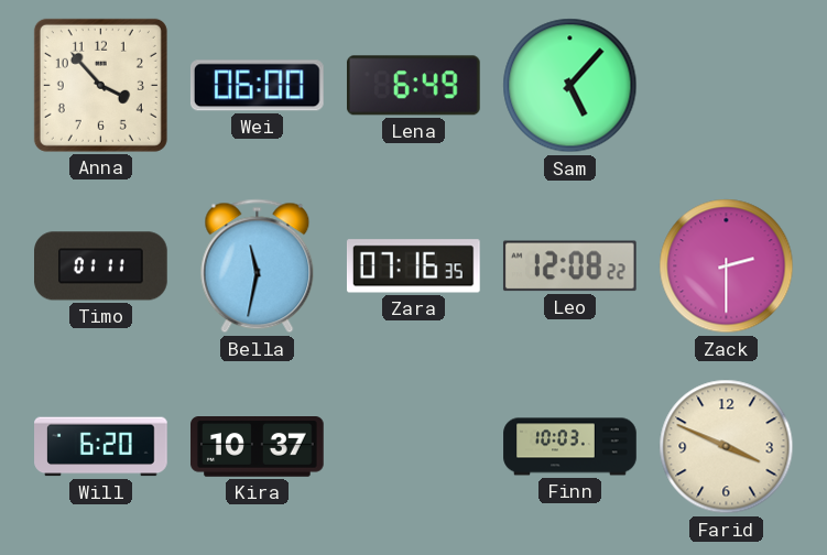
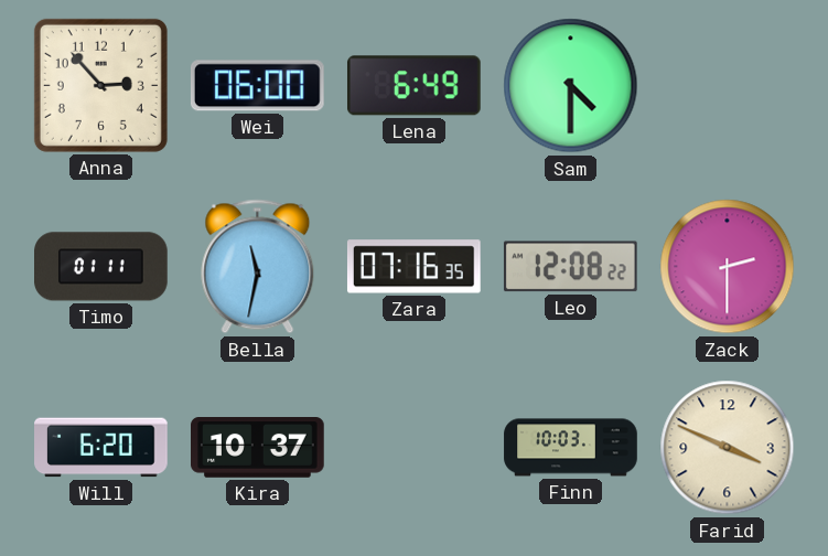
Anna: 3:53 -> 2:53
Sam: 5:07 -> 4:30
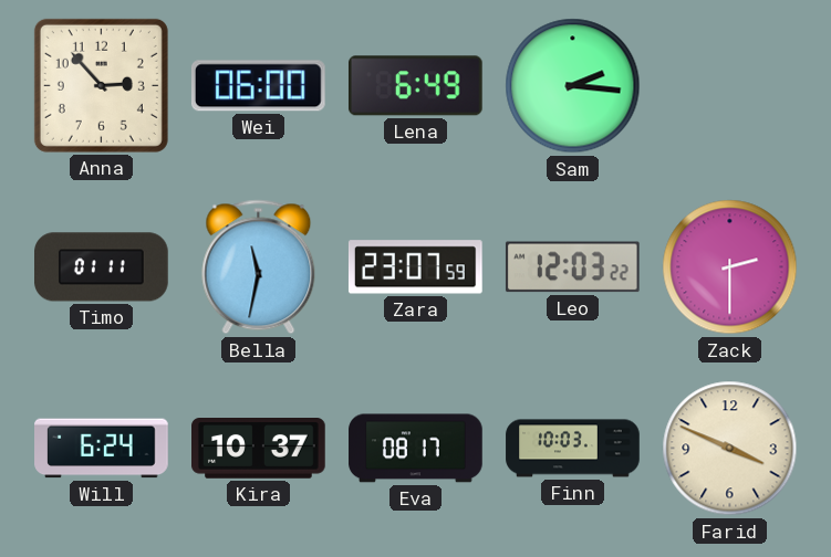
Sam: 4:30 -> 2:16
Zara: 07:16 -> 23:07
Leo: 12:08 -> 12:03
Will: 6:20 -> 6:24
Eva: none -> 08:17
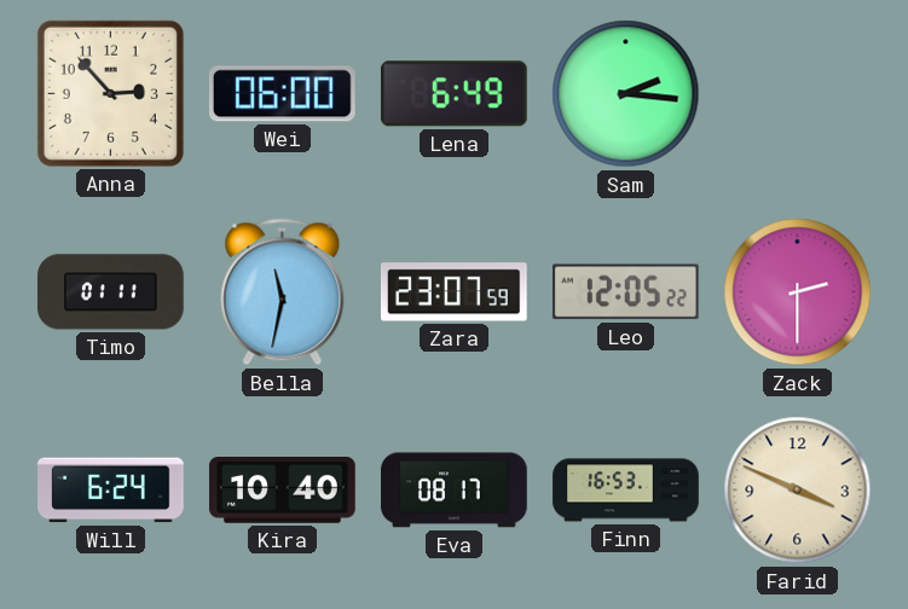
Leo: 12:03 -> 12:05
Kira: 10:37 -> 10:40
Finn: 10:03 -> 16:53
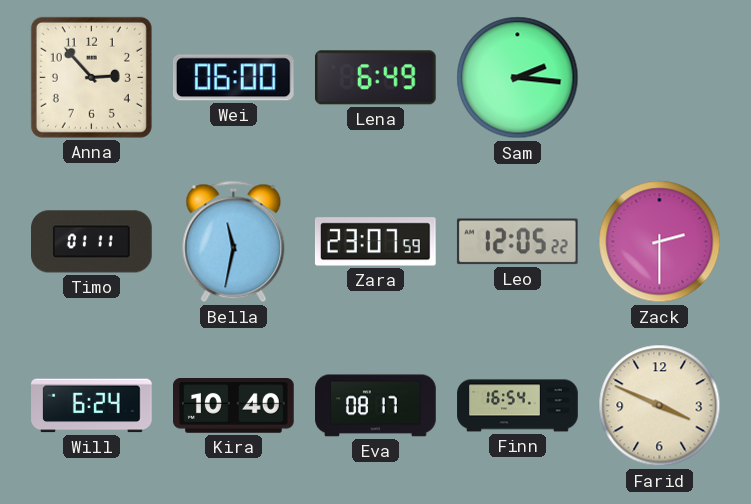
Finn: 16:53 -> 16:54
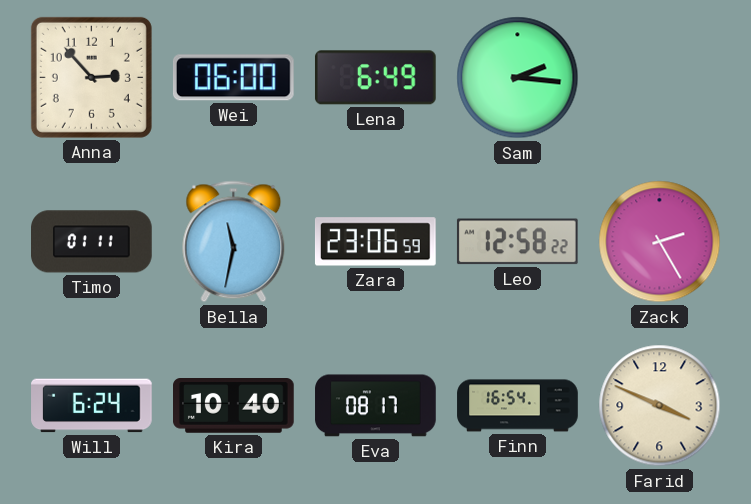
Zara: 23:07 -> 23:06
Leo: 12:05 -> 12:58
Zack: 2:30 -> 2:25
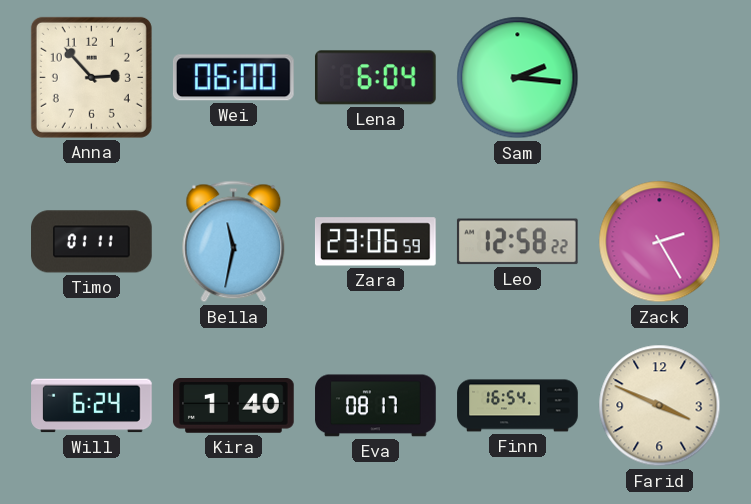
Lena: 6:49 -> 6:04
Kira: 10:40 -> 1:40
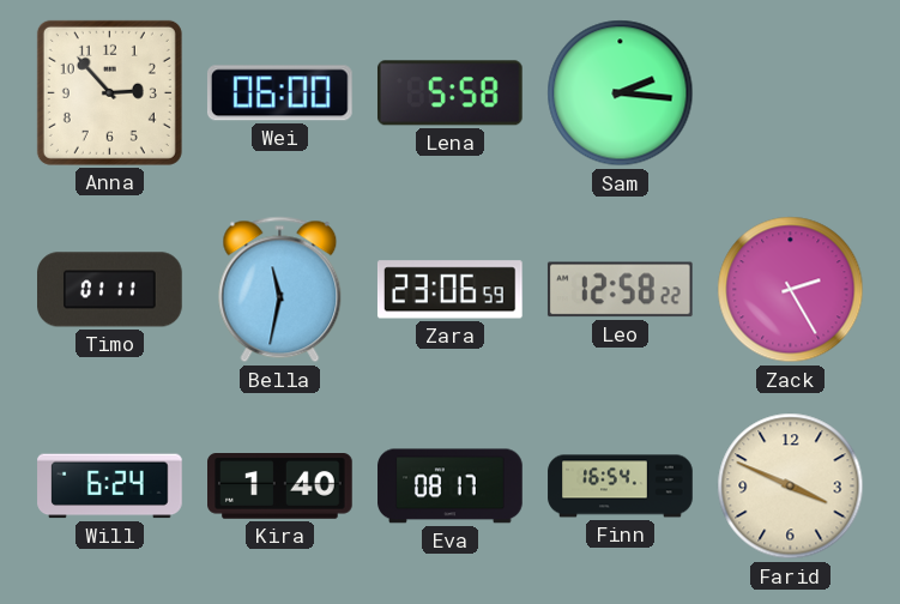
Lena: 6:04 -> 5:58
